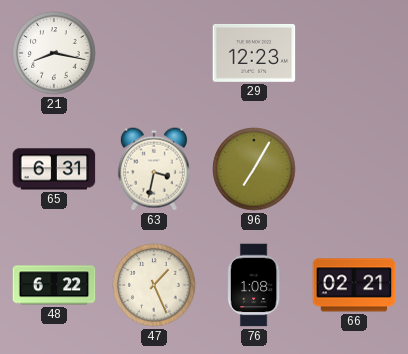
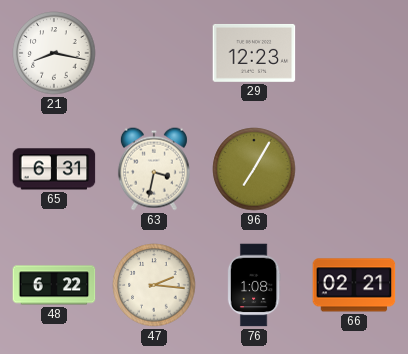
47: 1:26 -> 2:16
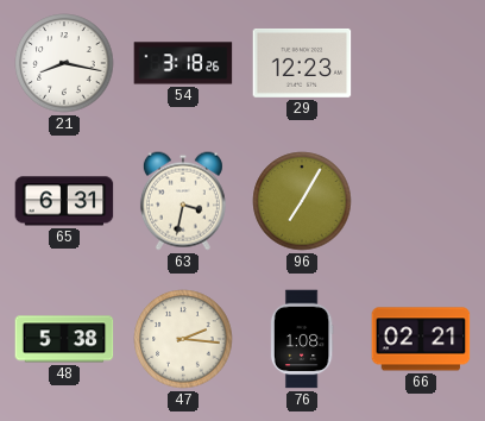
54: none -> 3:18
48: 6:22 -> 5:38
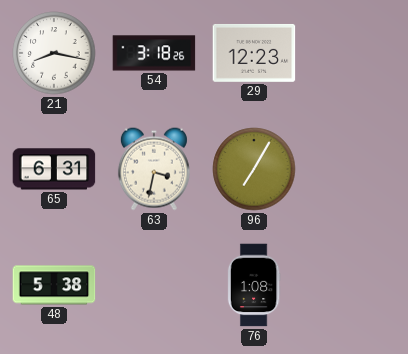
47: 2:16 -> none
66: 02:21 -> none
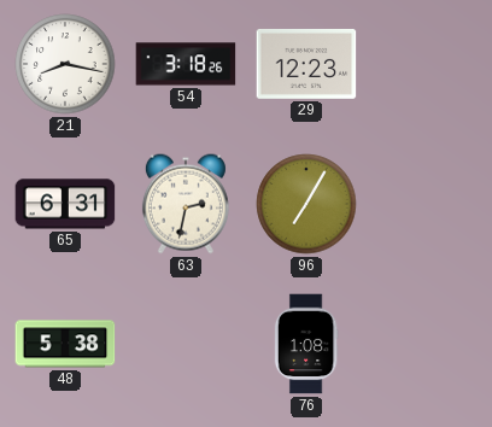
63: 3:32 -> 2:32
